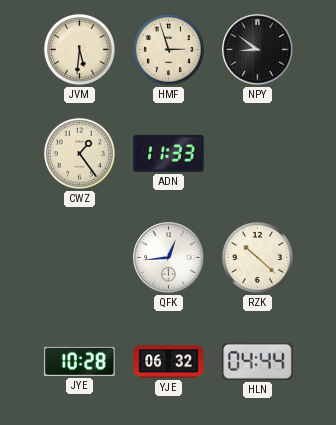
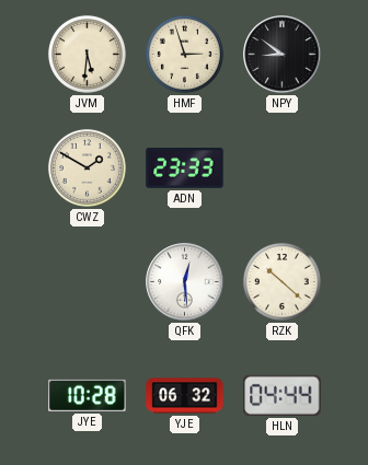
CWZ: 1:24 -> 1:50
ADN: 11:33 -> 23:33
QFK: 12:44 -> 12:29
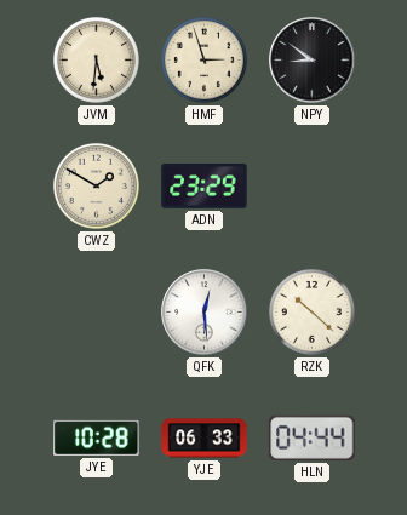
ADN: 23:33 -> 23:29
YJE: 06:32 -> 06:33
